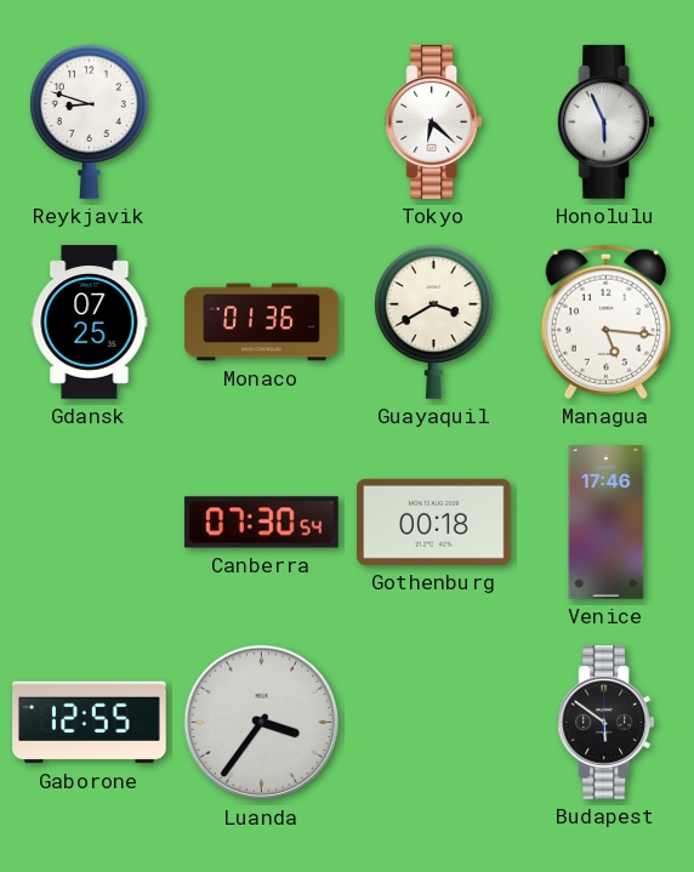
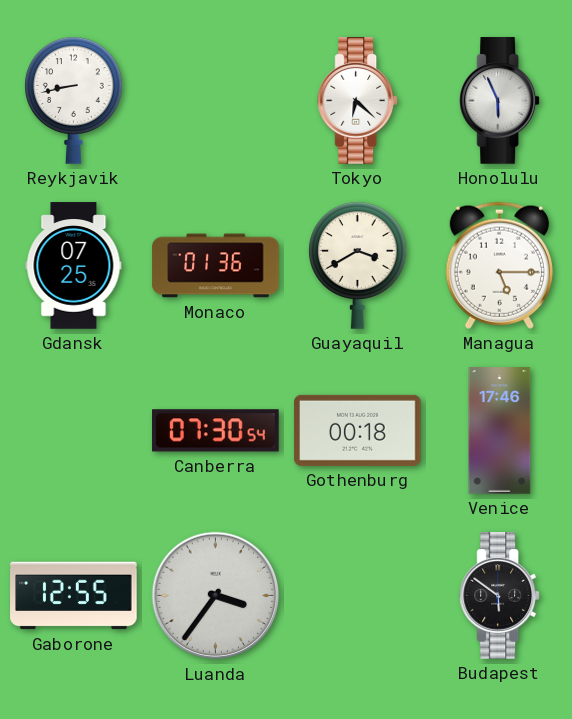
Reykjavik: 8:48 -> 8:43
Managua: 5:16 -> 5:15
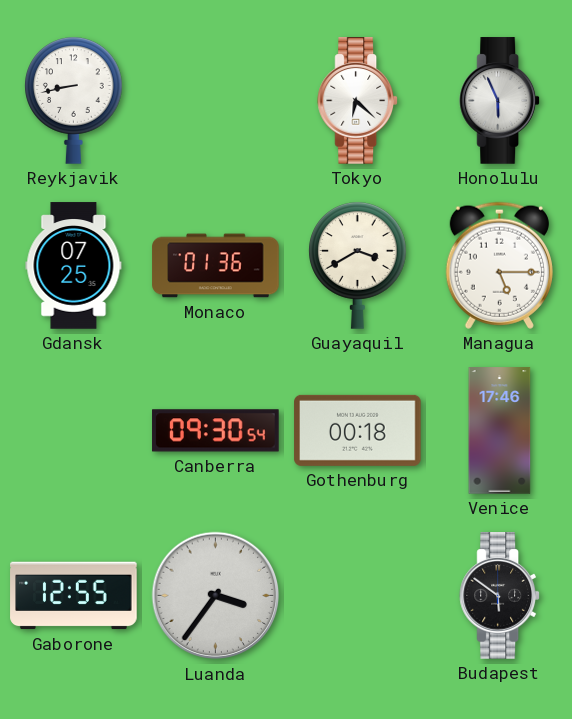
Canberra: 07:30 -> 09:30
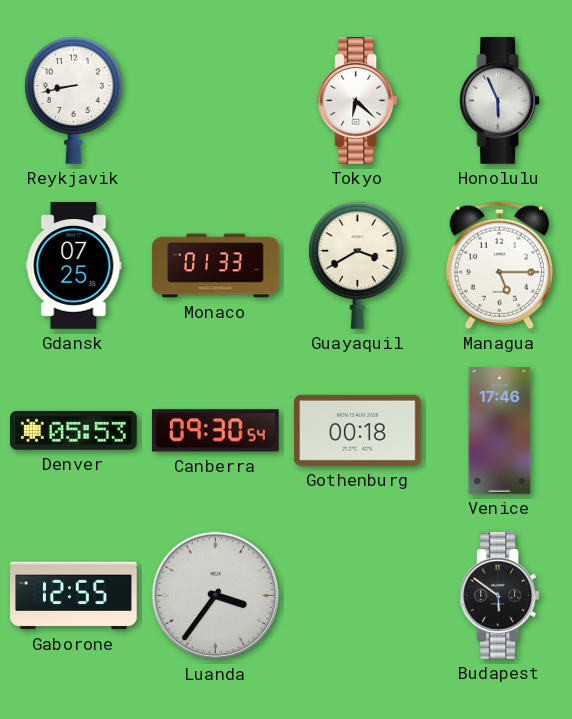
Monaco: 01:36 -> 01:33
Denver: none -> 05:53
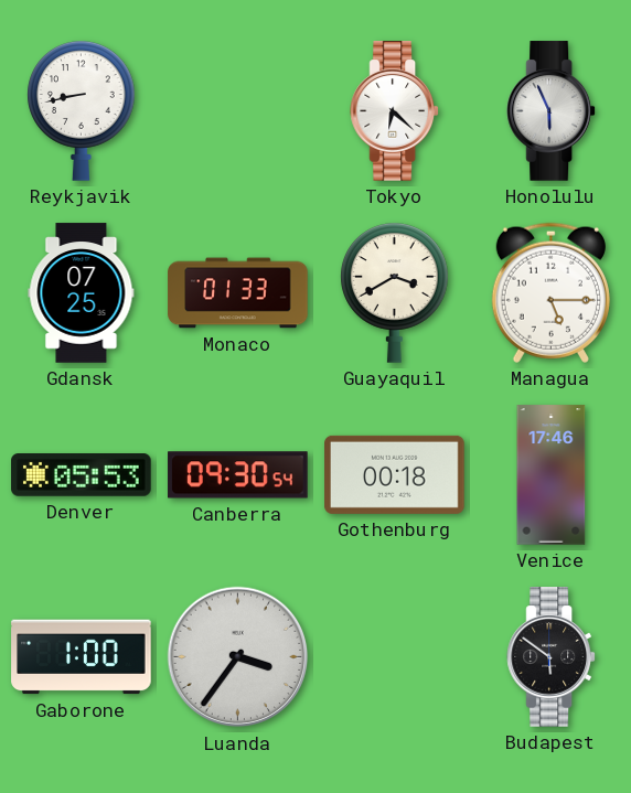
Gaborone: 12:55 -> 1:00
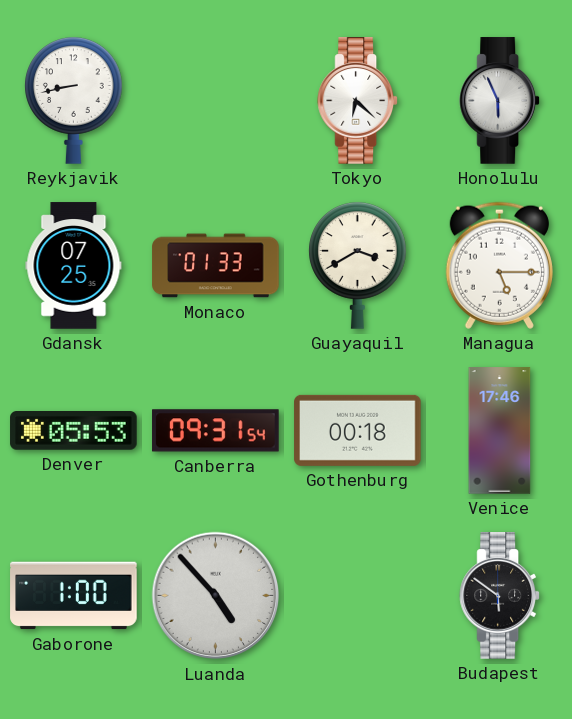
Canberra: 09:30 -> 09:31
Luanda: 3:36 -> 4:53
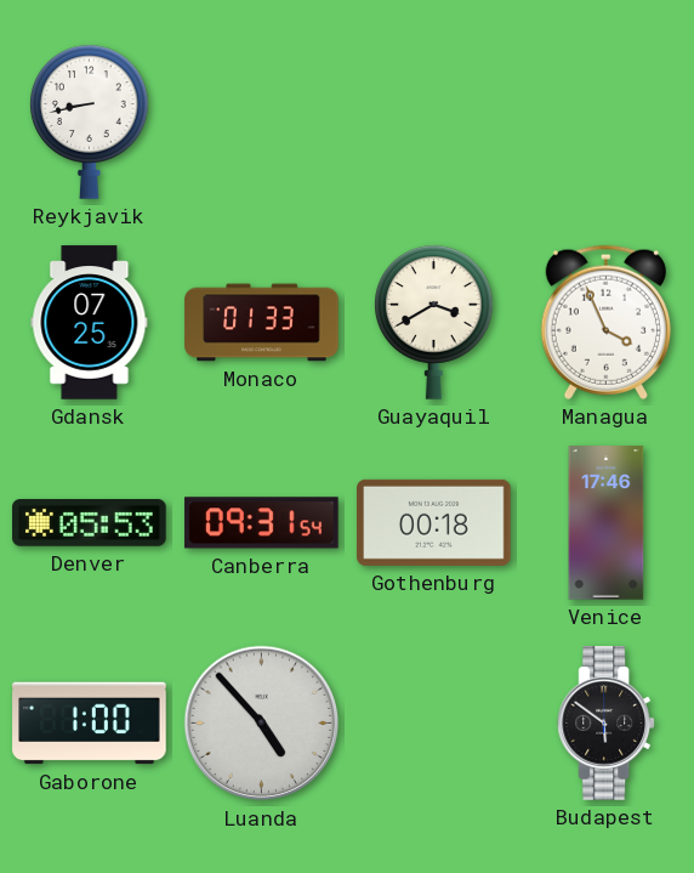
Tokyo: 6:22 -> none
Honolulu: 5:56 -> none
Managua: 5:15 -> 3:56
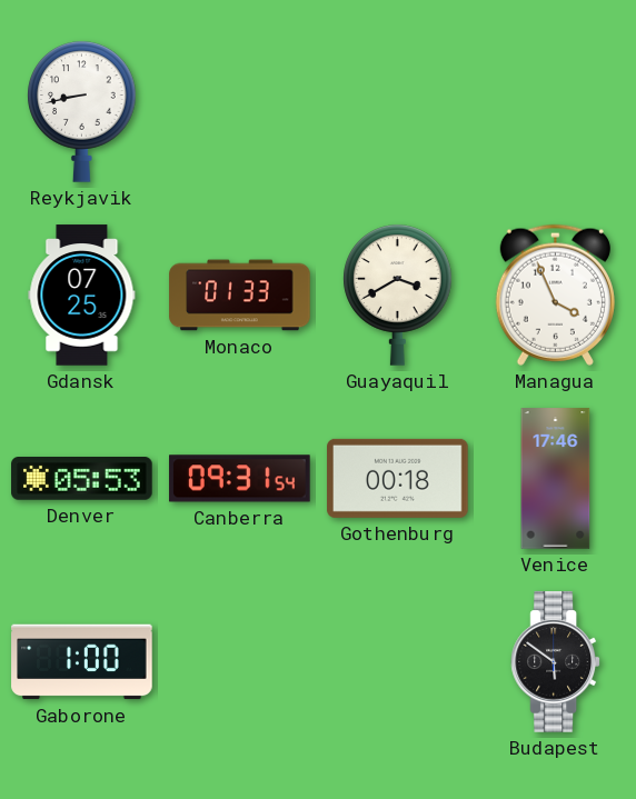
Luanda: 4:53 -> none
